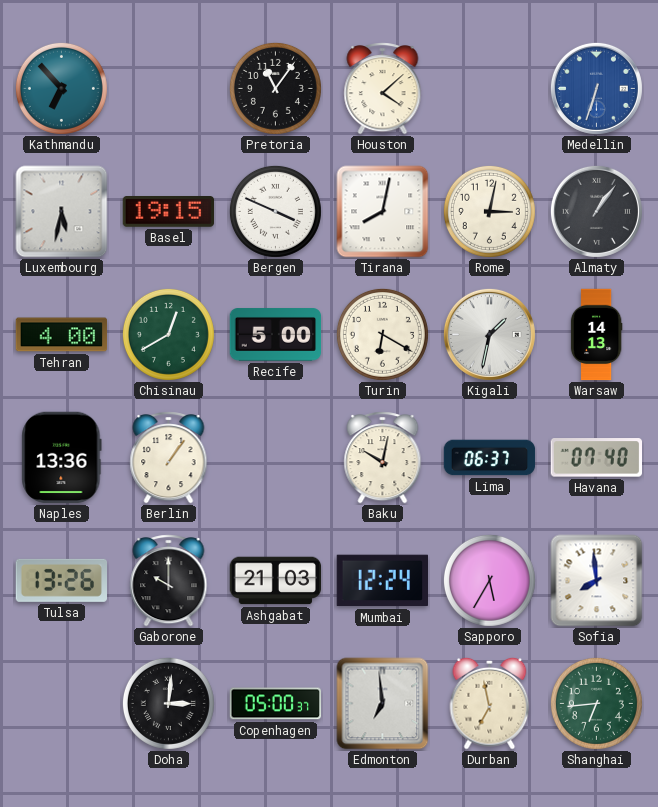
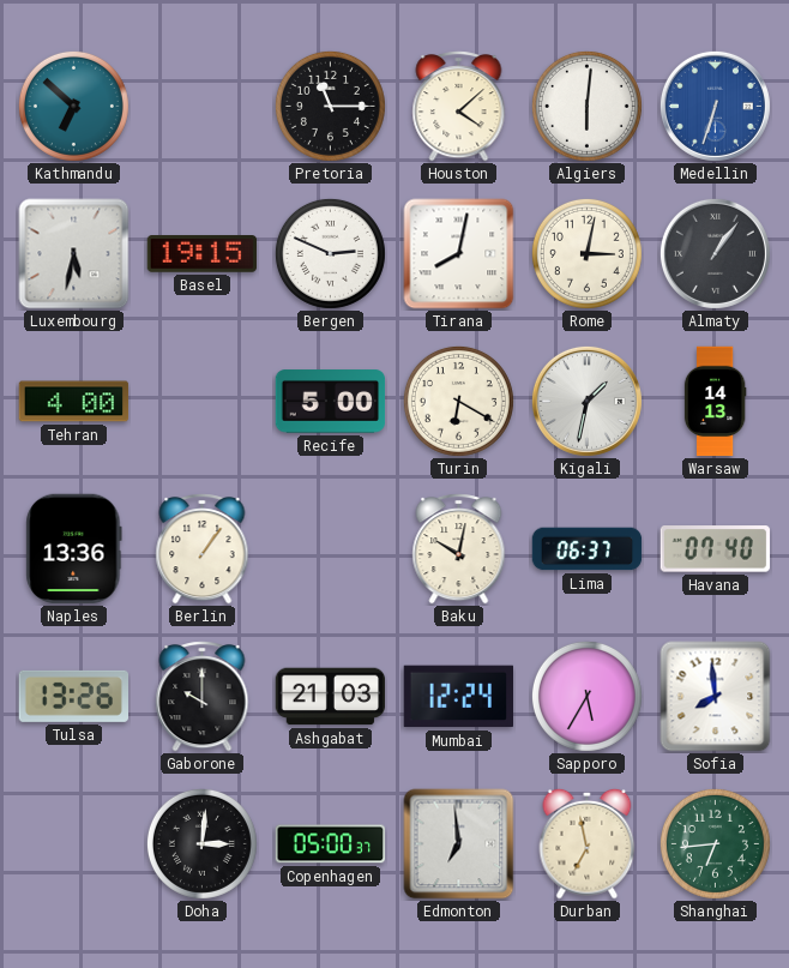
Kathmandu: 6:53 -> 6:52
Pretoria: 11:06 -> 11:15
Algiers: none -> 6:01
Bergen: 3:49 -> 2:49
Chisinau: 12:40 -> none
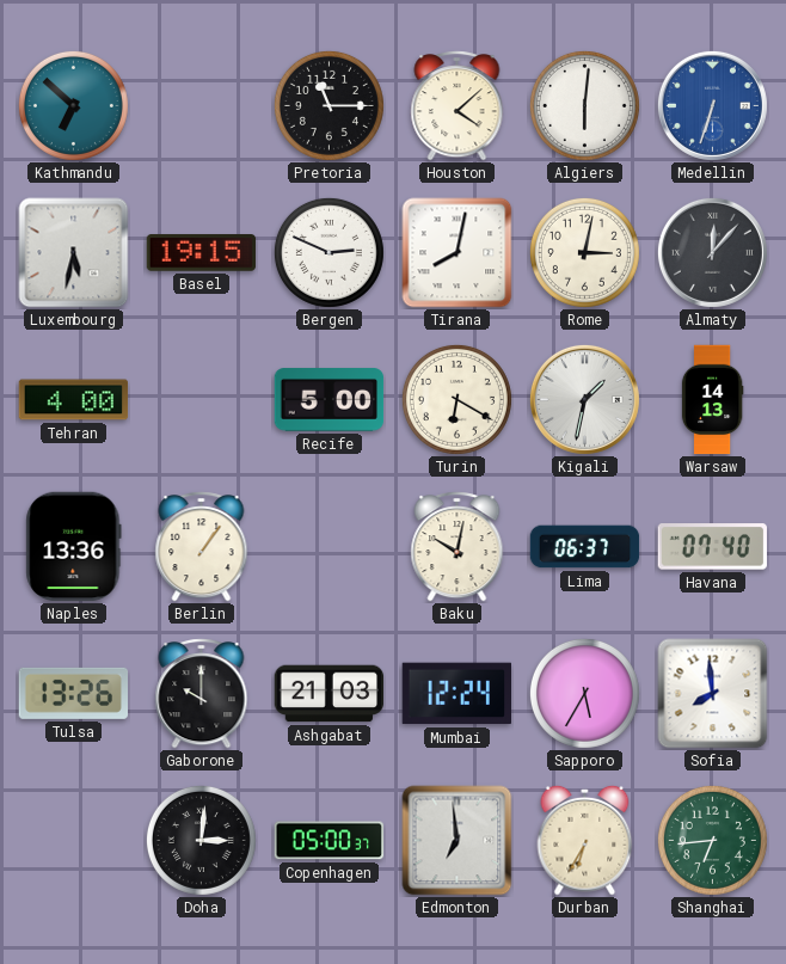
Almaty: 1:06 -> 12:07
Durban: 6:58 -> 6:35
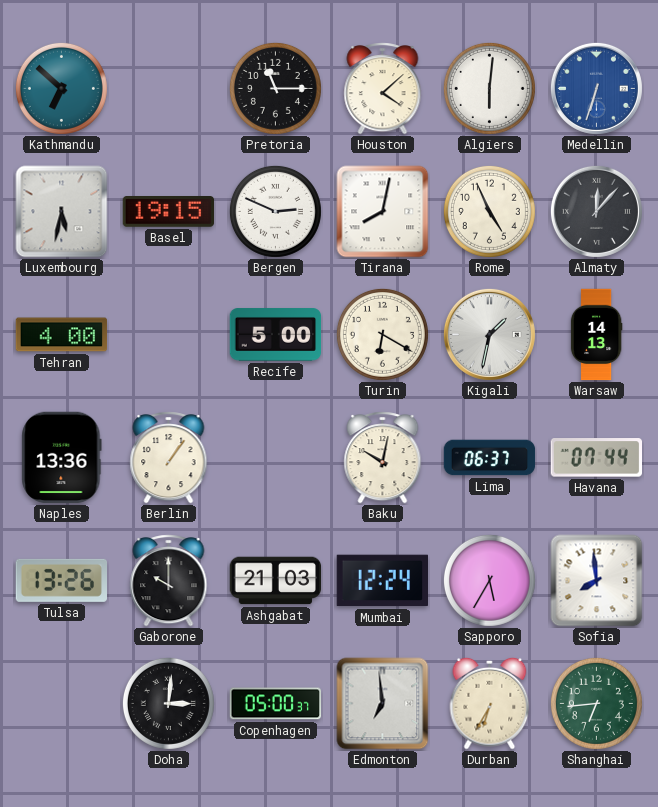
Rome: 3:02 -> 4:56
Havana: 07:40 -> 07:44
